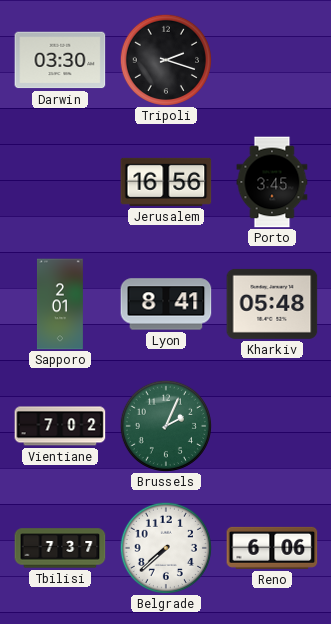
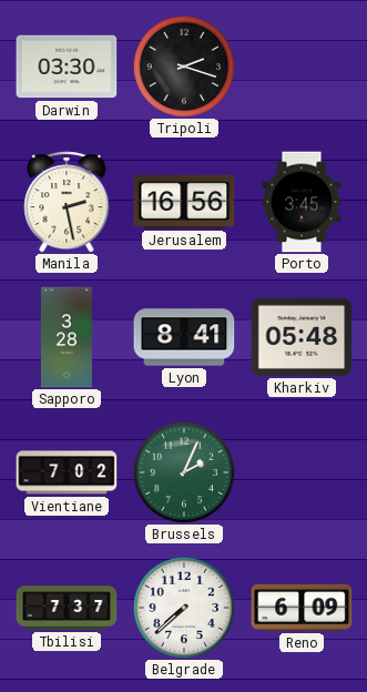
Manila: none -> 2:28
Sapporo: 2:01 -> 3:28
Reno: 6:06 -> 6:09
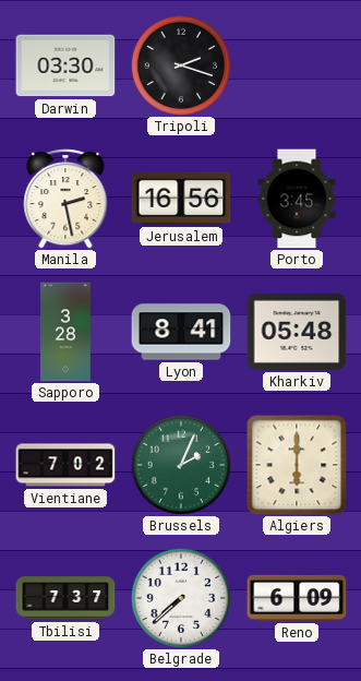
Algiers: none -> 6:00
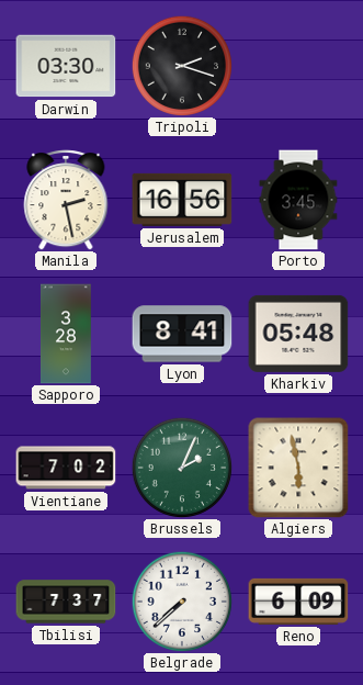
Algiers: 6:00 -> 5:58
